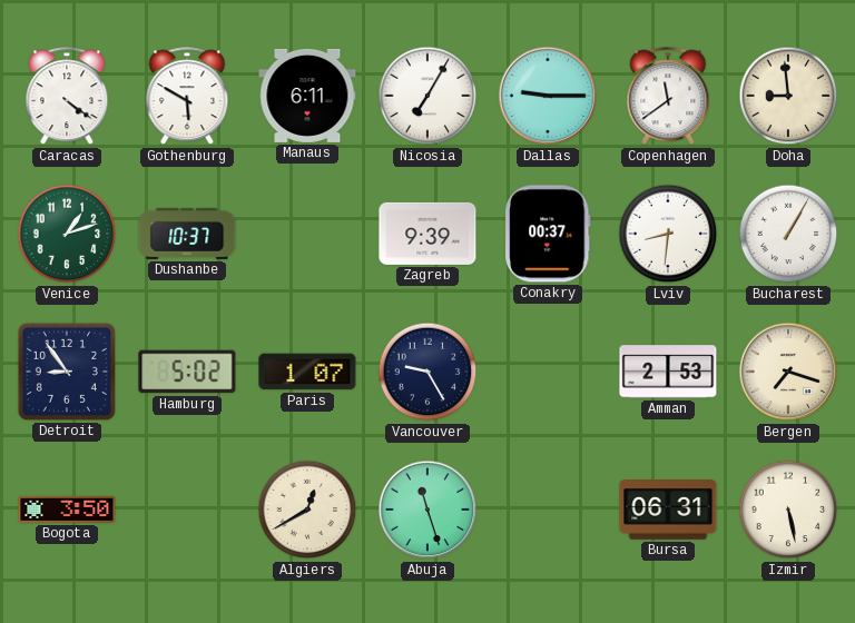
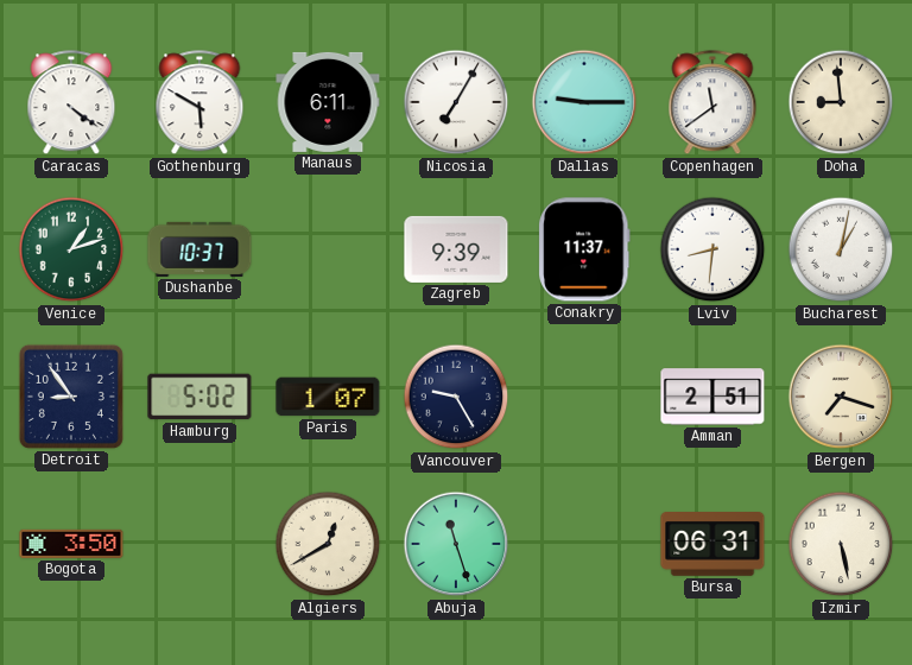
Conakry: 00:37 -> 11:37
Bucharest: 1:05 -> 1:02
Amman: 2:53 -> 2:51
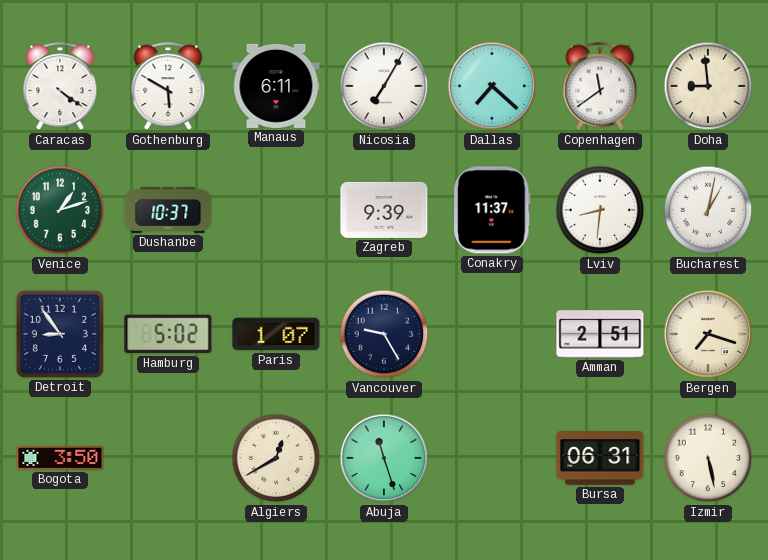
Dallas: 9:15 -> 7:22
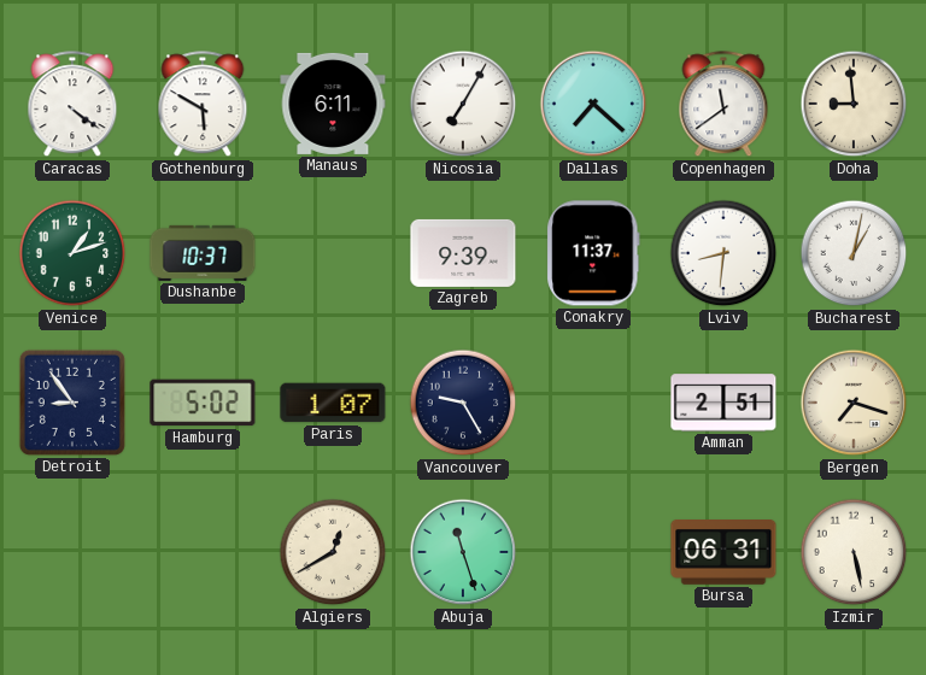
Bogota: 3:50 -> none
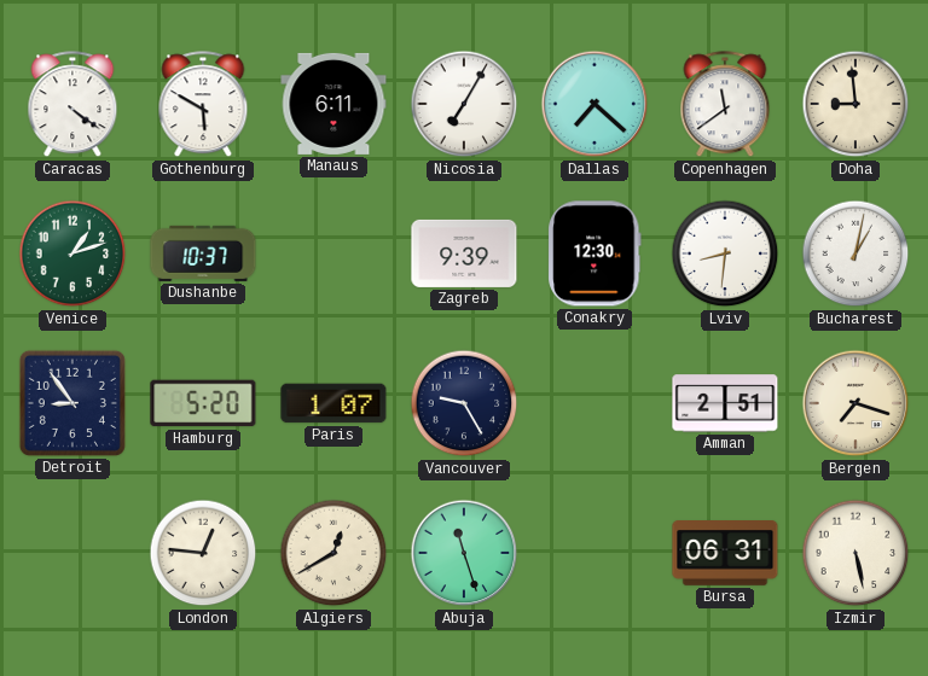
Conakry: 11:37 -> 12:30
Hamburg: 5:02 -> 5:20
London: none -> 12:46
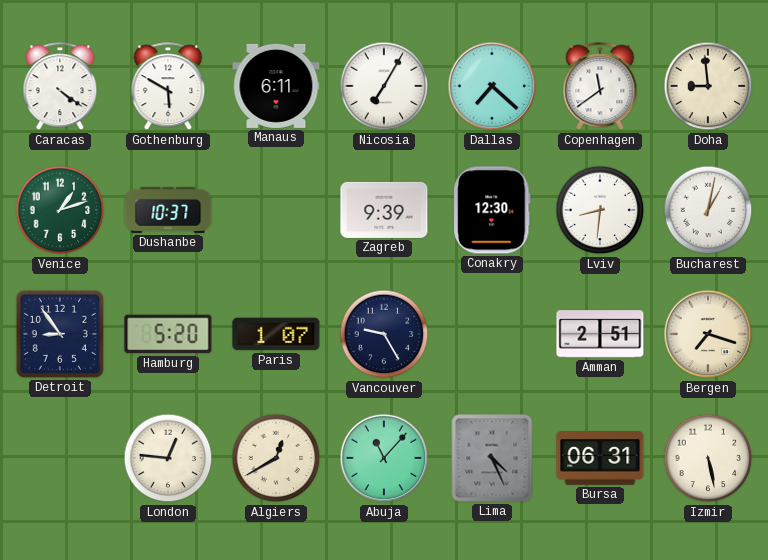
Abuja: 11:27 -> 11:07
Lima: none -> 4:26
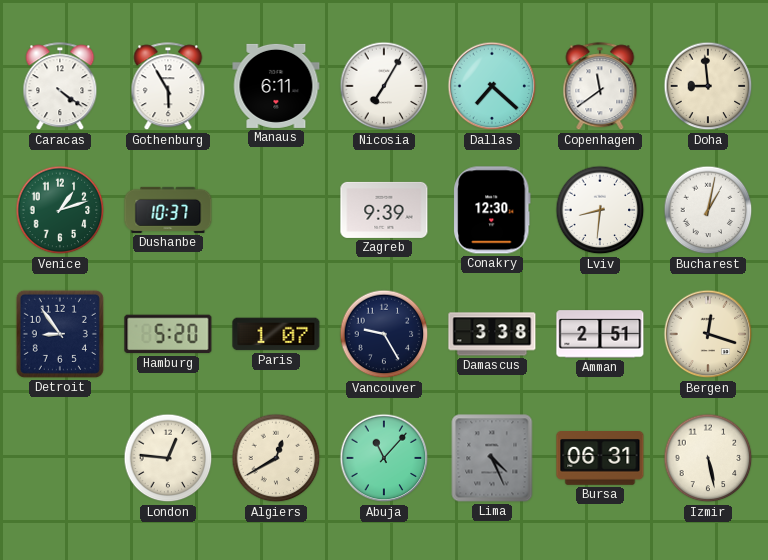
Gothenburg: 5:50 -> 5:55
Damascus: none -> 3:38
Bergen: 7:18 -> 12:18
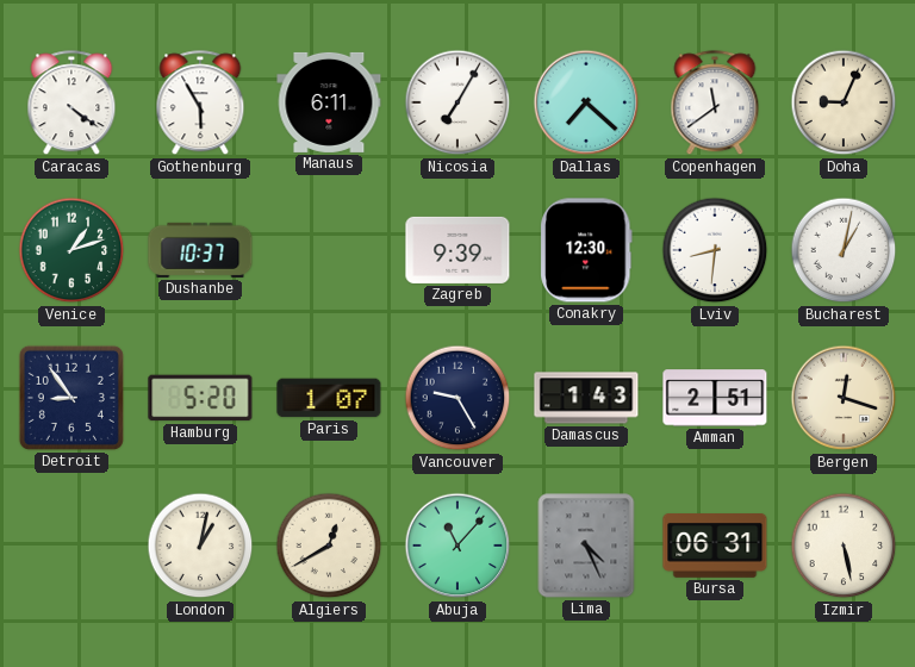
Doha: 8:59 -> 9:04
Damascus: 3:38 -> 1:43
London: 12:46 -> 1:02
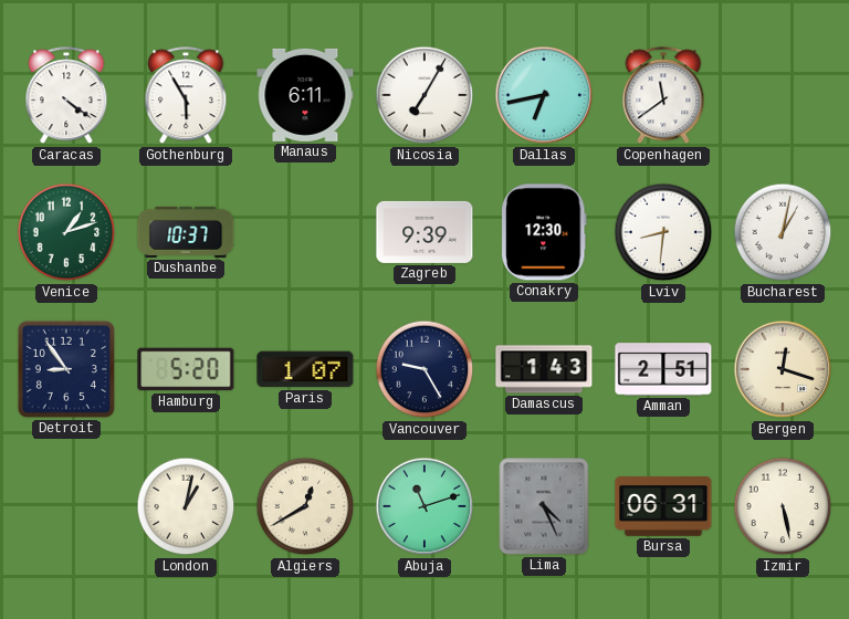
Dallas: 7:22 -> 6:43
Doha: 9:04 -> none
Abuja: 11:07 -> 11:12
